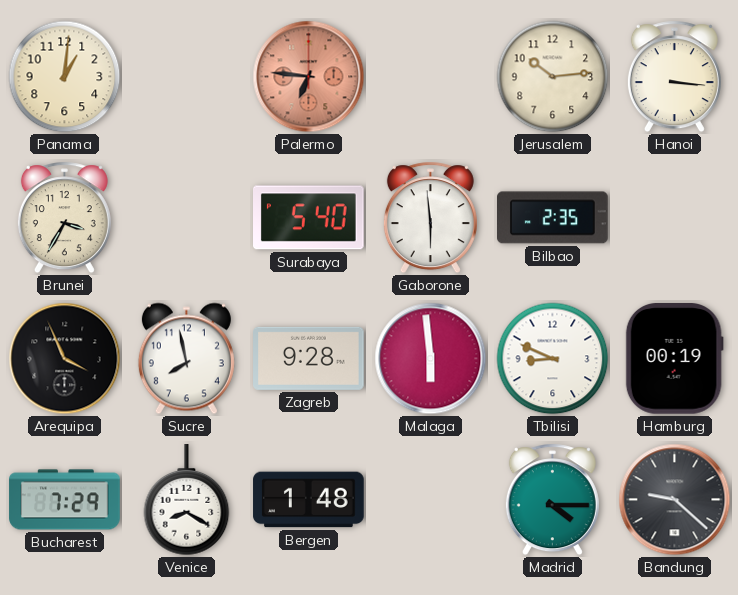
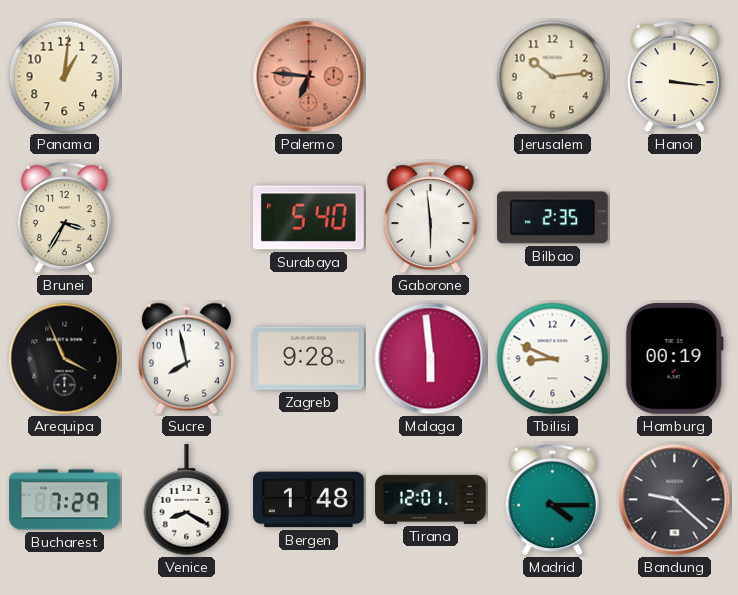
Tirana: none -> 12:01
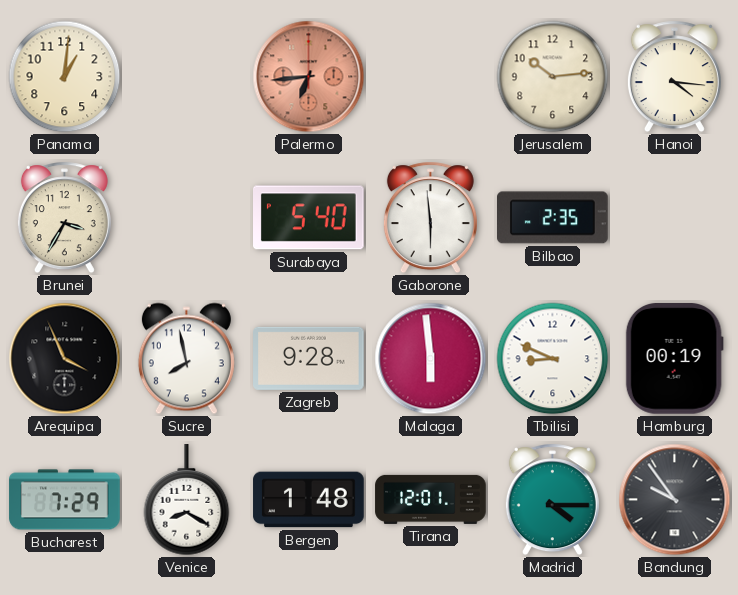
Palermo: 6:46 -> 6:44
Hanoi: 3:16 -> 4:16
Bandung: 9:22 -> 9:54
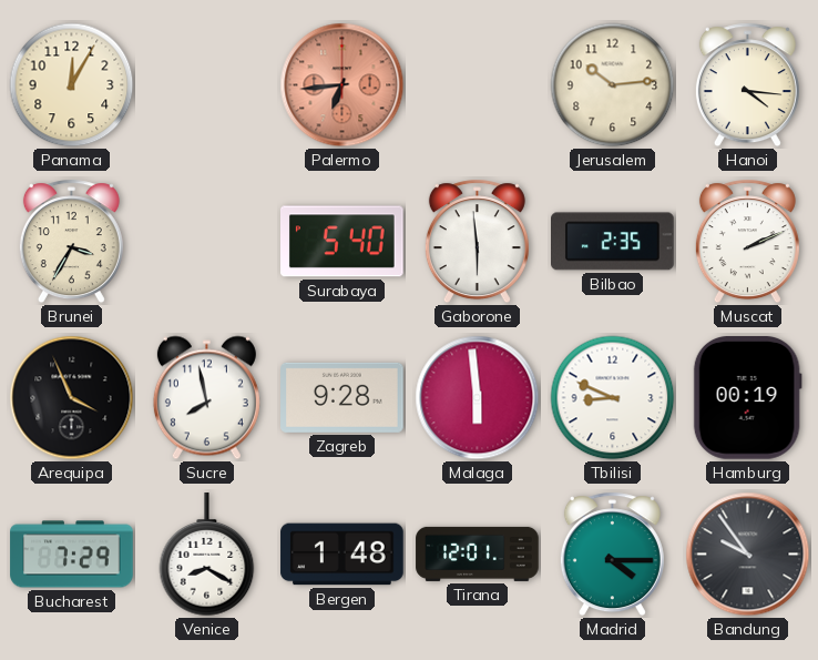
Panama: 1:01 -> 12:05
Muscat: none -> 2:11
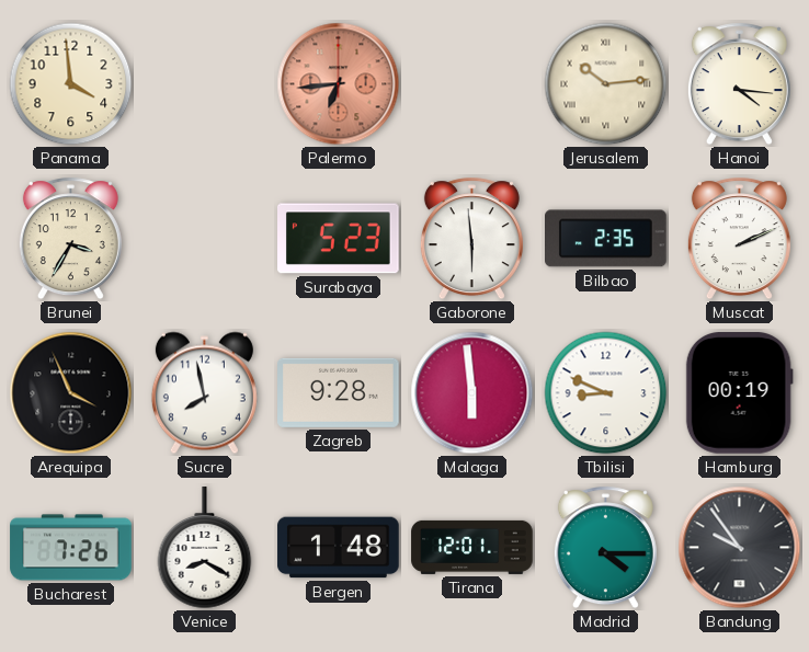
Panama: 12:05 -> 3:59
Jerusalem numerals: Arabic -> Roman
Surabaya: 5:40 -> 5:23
Bucharest: 7:29 -> 7:26
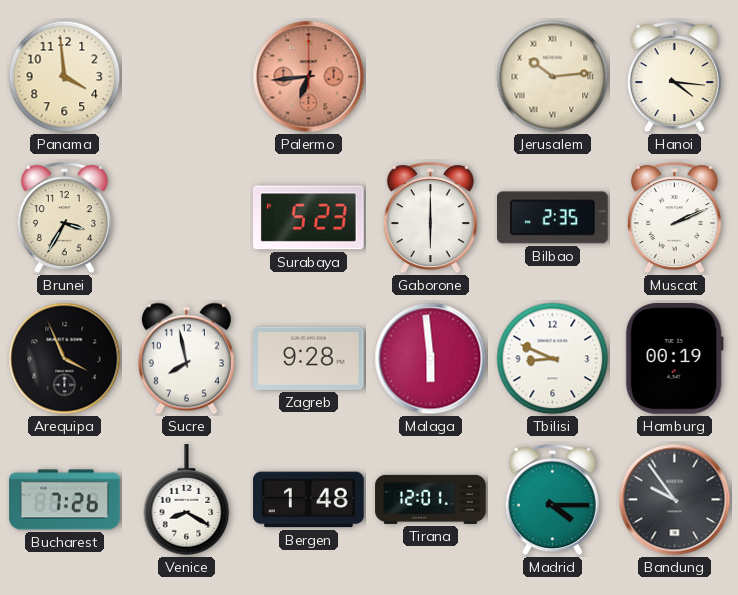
Gaborone: 5:59 -> 6:00
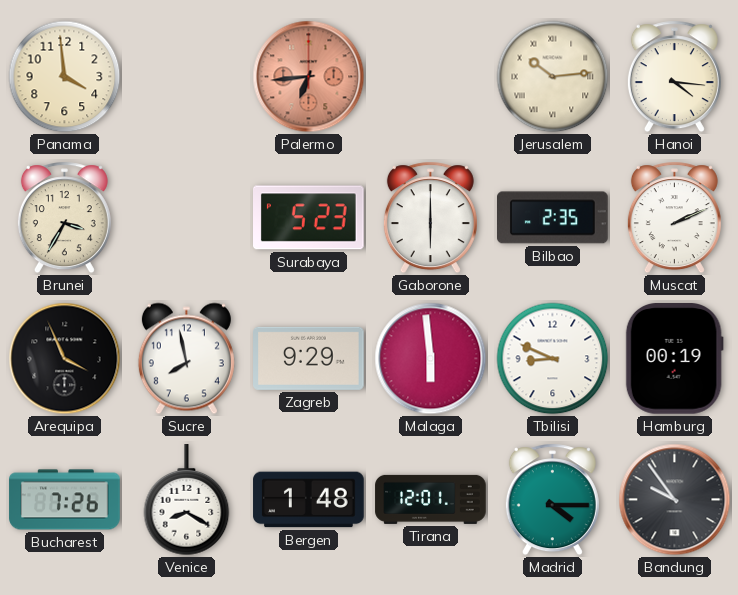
Zagreb: 9:28 -> 9:29
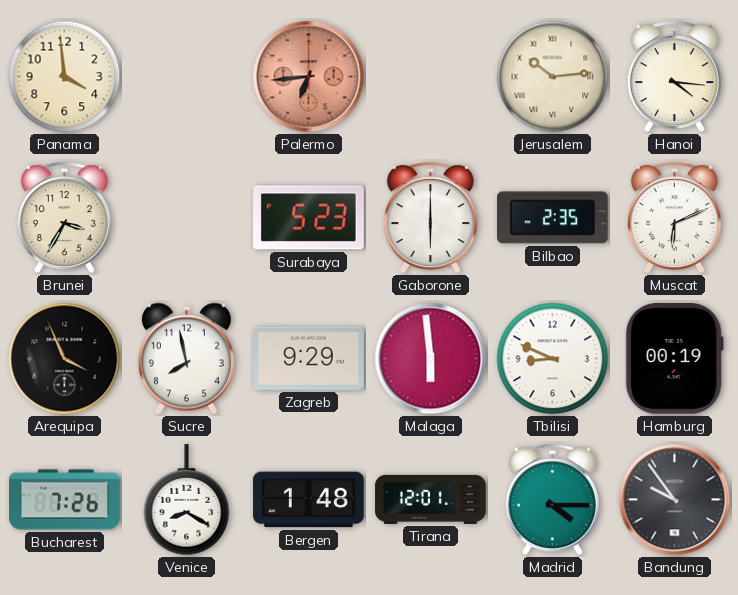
Muscat: 2:11 -> 6:11
